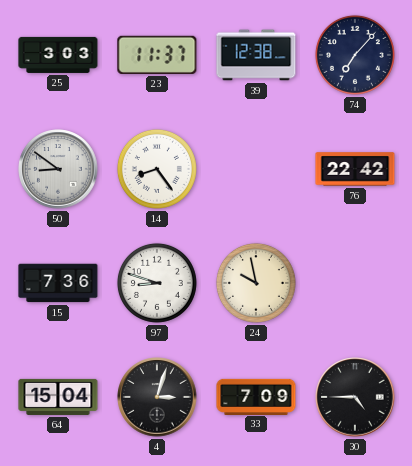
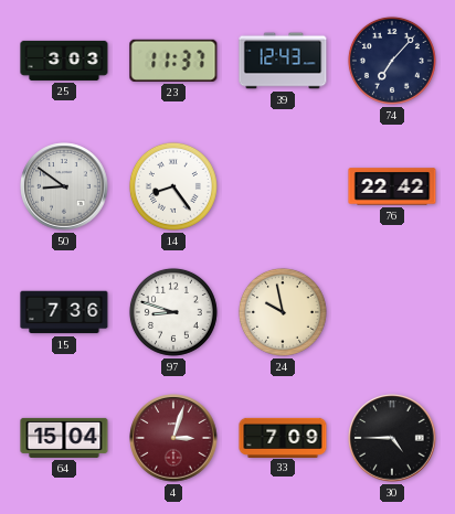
39: 12:38 -> 12:43
4 dial: black -> burgundy
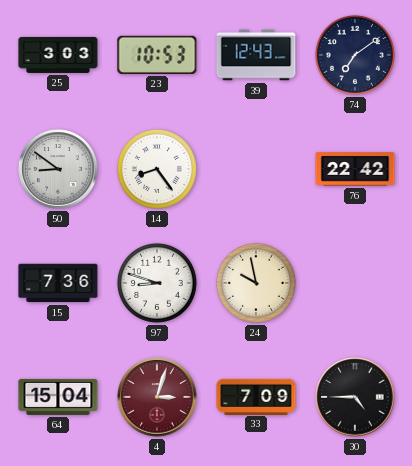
23: 11:37 -> 10:53
74: 7:07 -> 7:09
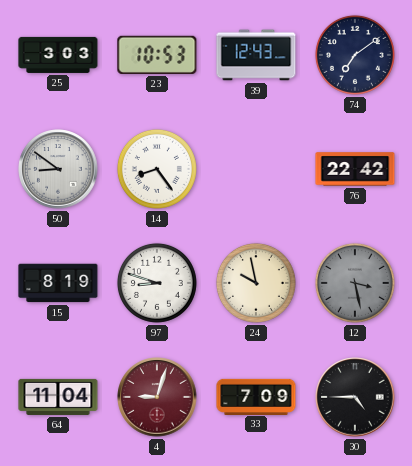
15: 7:36 -> 8:19
12: none -> 3:28
64: 15:04 -> 11:04
4: 3:03 -> 9:03
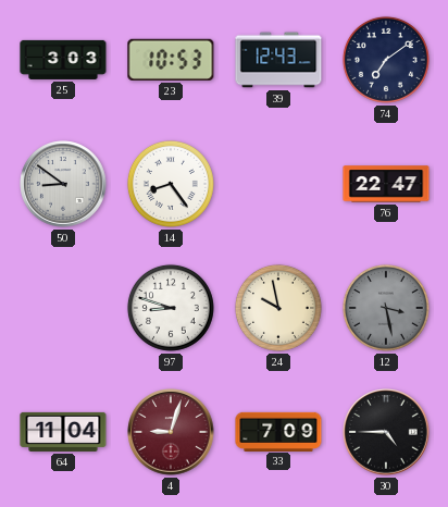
76: 22:42 -> 22:47
15: 8:19 -> none
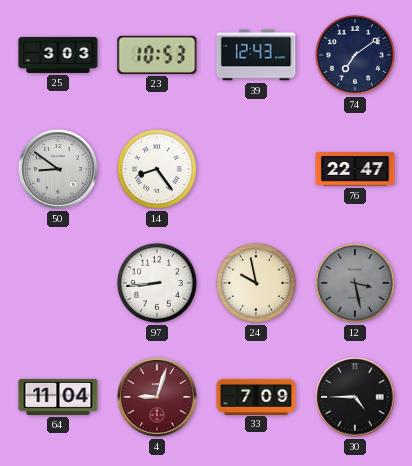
97: 8:48 -> 8:44
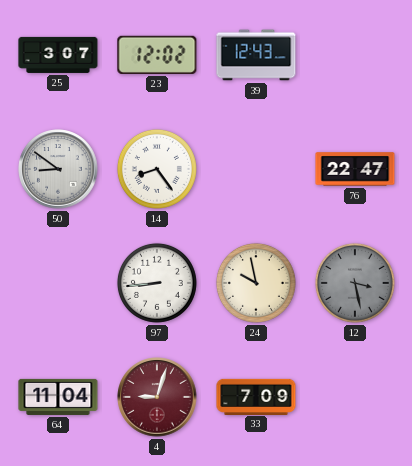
25: 3:03 -> 3:07
23: 10:53 -> 12:02
74: 7:09 -> none
30: 4:45 -> none
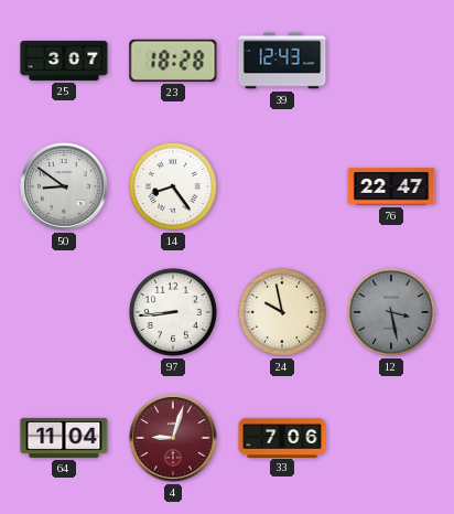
23: 12:02 -> 18:28
33: 7:09 -> 7:06
